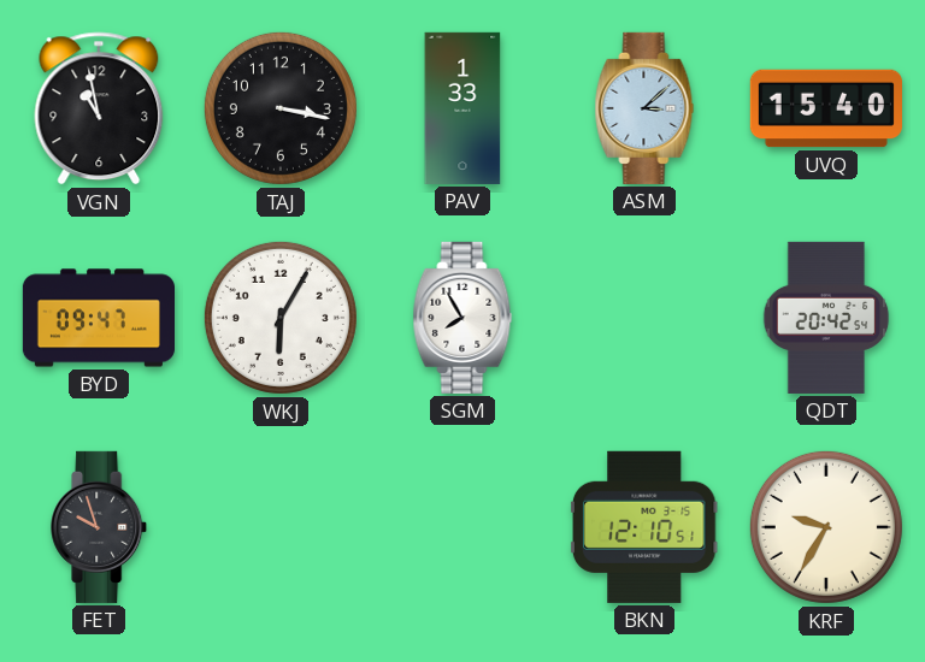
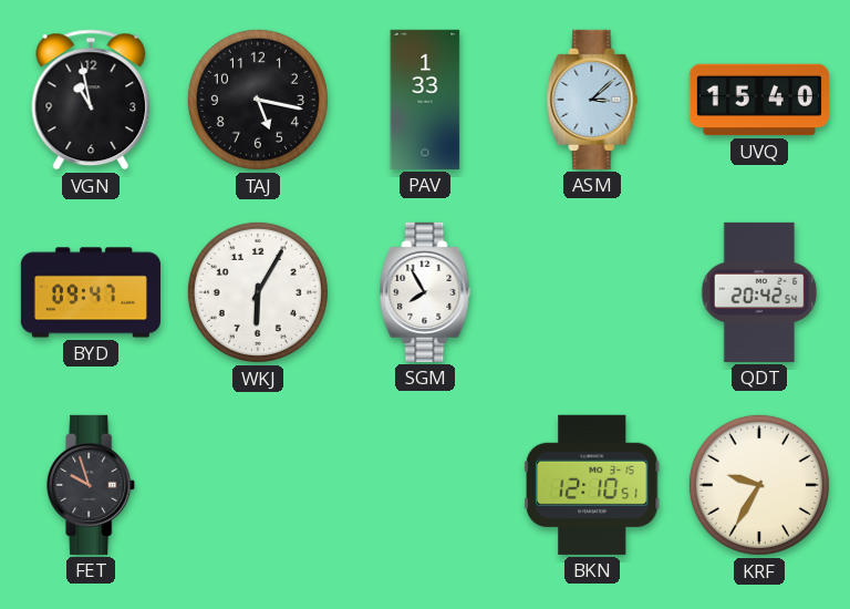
TAJ: 3:17 -> 5:17
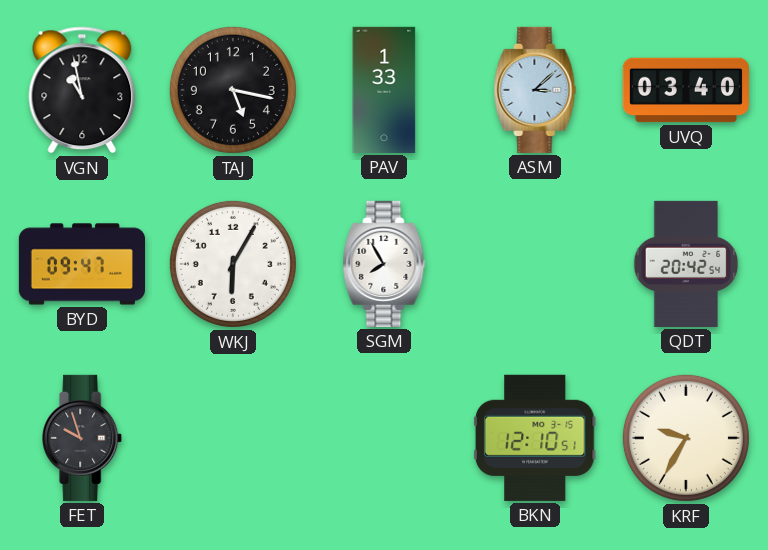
UVQ: 15:40 -> 03:40
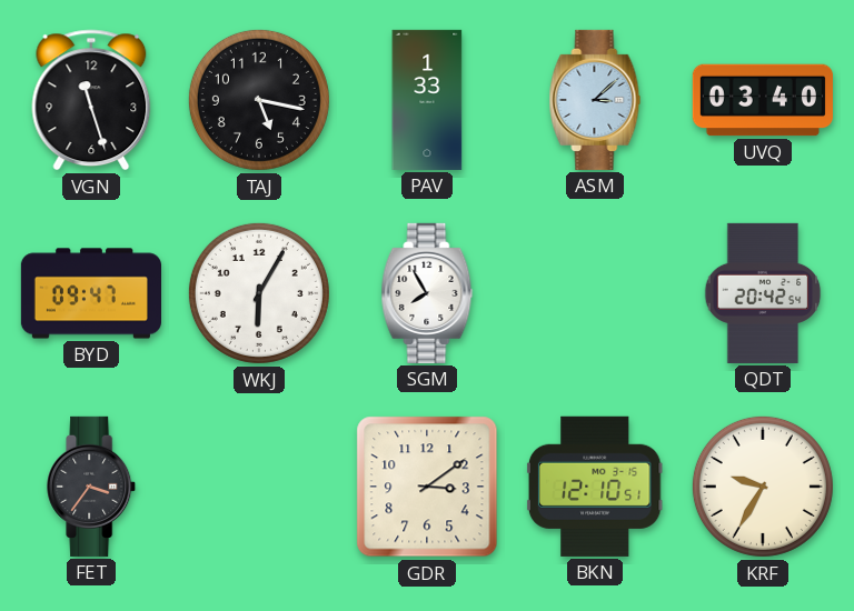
VGN: 10:58 -> 11:27
FET: 9:57 -> 3:36
GDR: none -> 3:09
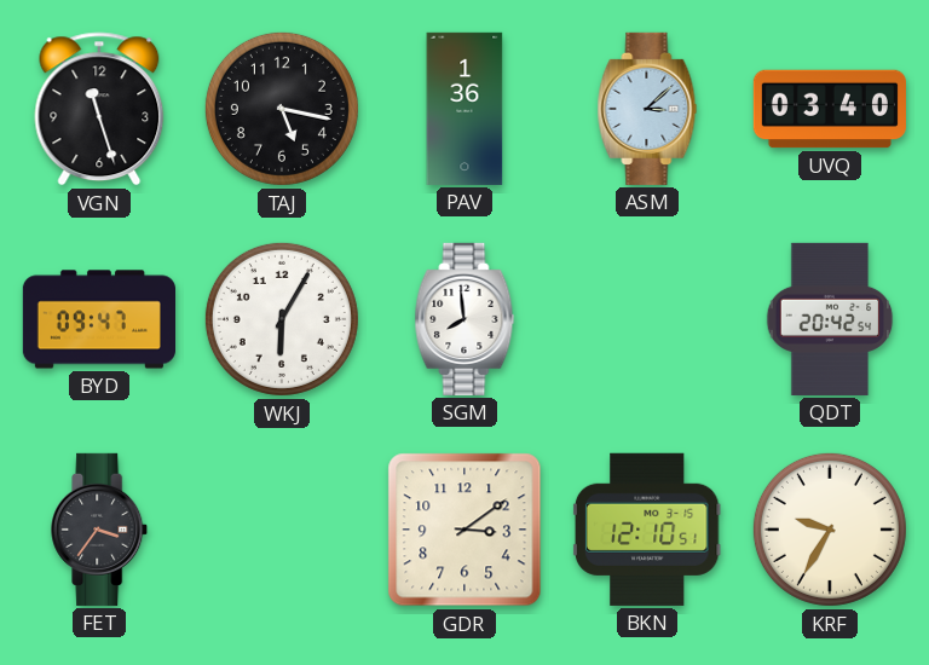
PAV: 1:33 -> 1:36
SGM: 7:55 -> 7:59
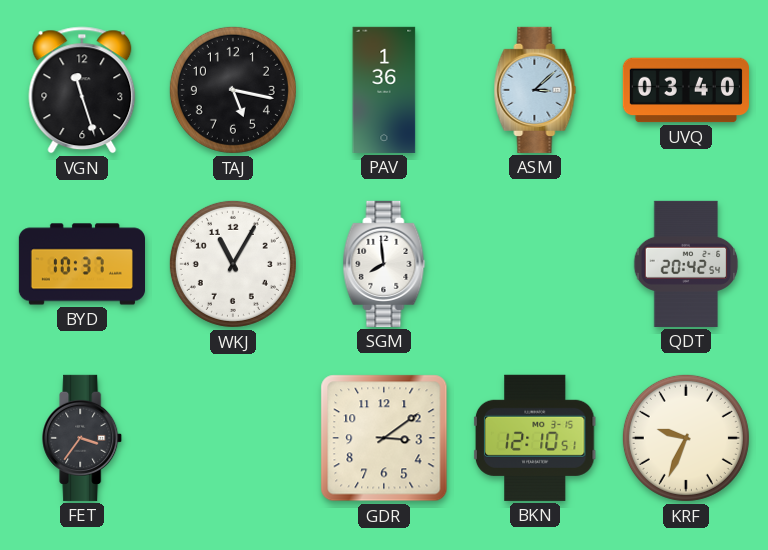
BYD: 09:47 -> 10:37
WKJ: 6:05 -> 11:05
KRF: 9:35 -> 9:34
